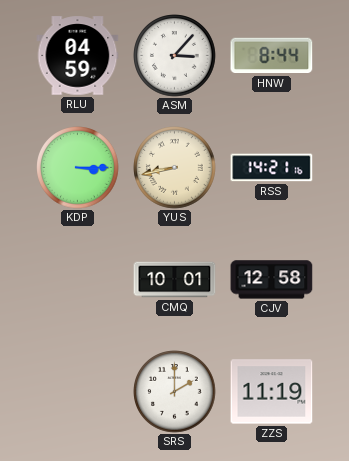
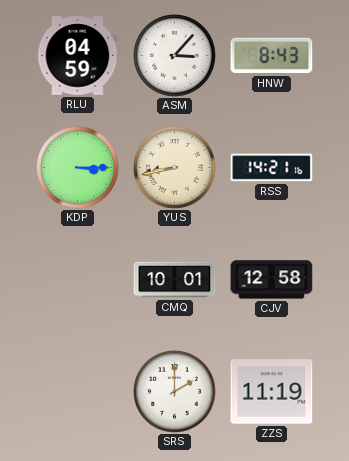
HNW: 8:44 -> 8:43
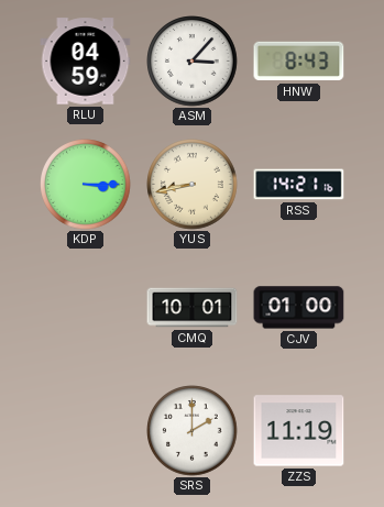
CJV: 12:58 -> 01:00
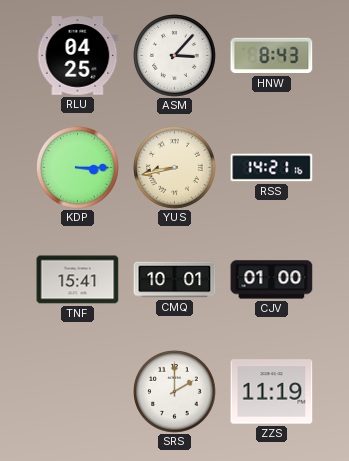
RLU: 04:59 -> 04:25
TNF: none -> 15:41
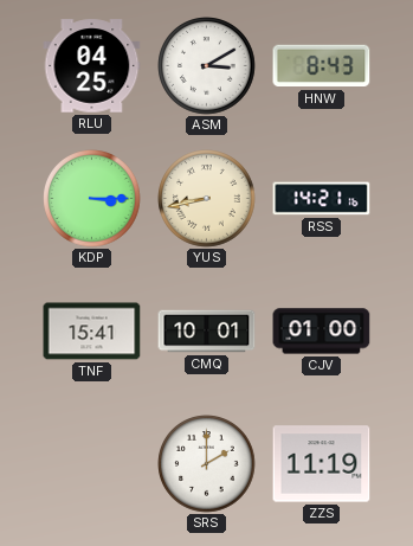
ASM: 3:07 -> 3:10
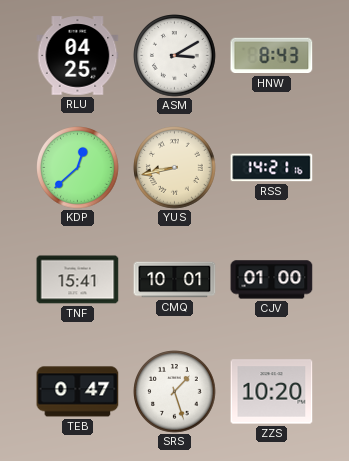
KDP: 3:15 -> 12:38
TEB: none -> 0:47
SRS: 2:00 -> 1:27
ZZS: 11:19 -> 10:20
